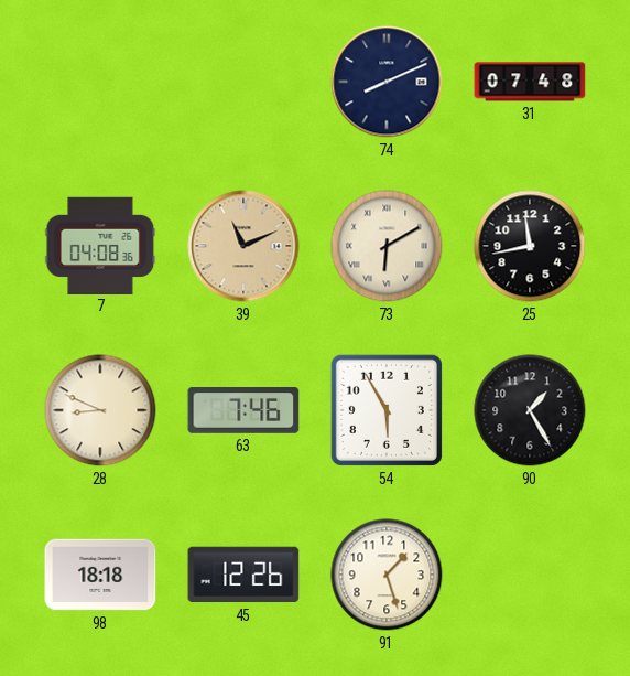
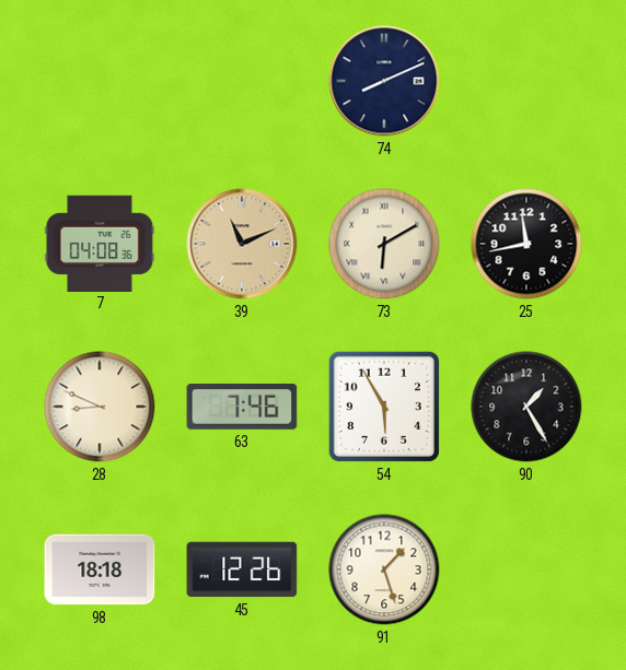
31: 07:48 -> none
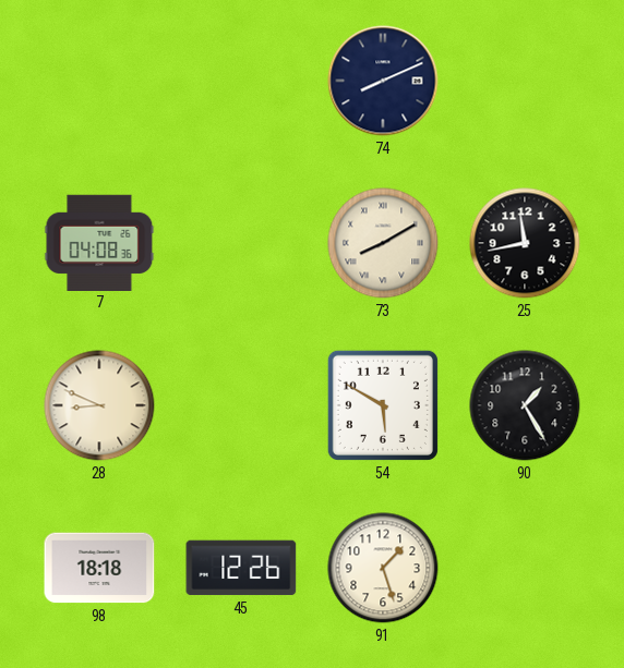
39: 11:11 -> none
73: 6:10 -> 8:10
63: 7:46 -> none
54: 5:55 -> 5:50
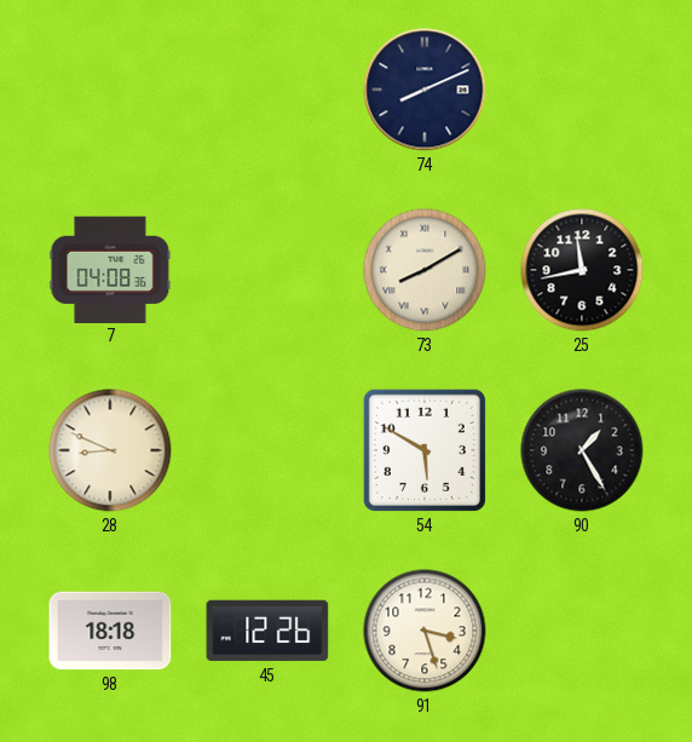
91: 1:27 -> 3:27
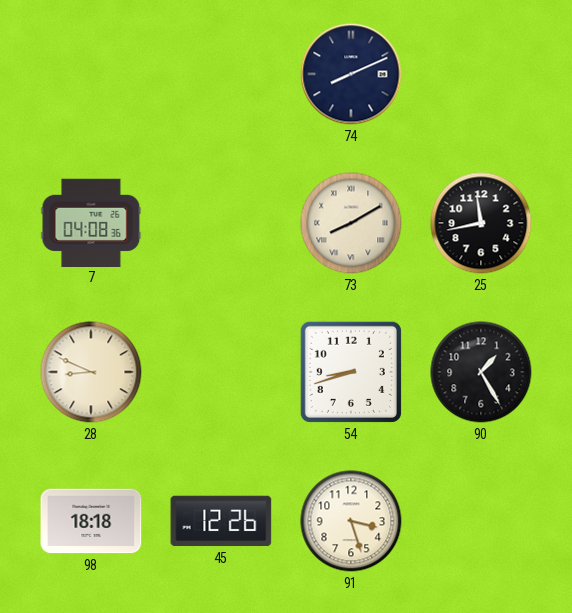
54: 5:50 -> 8:42
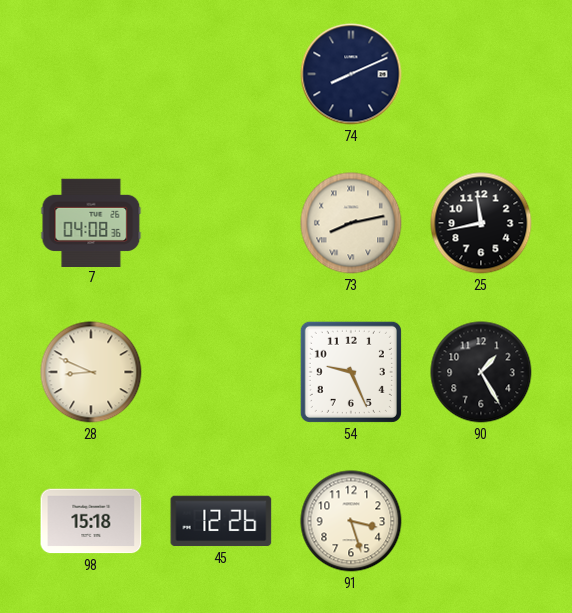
73: 8:10 -> 8:13
54: 8:42 -> 9:26
98: 18:18 -> 15:18
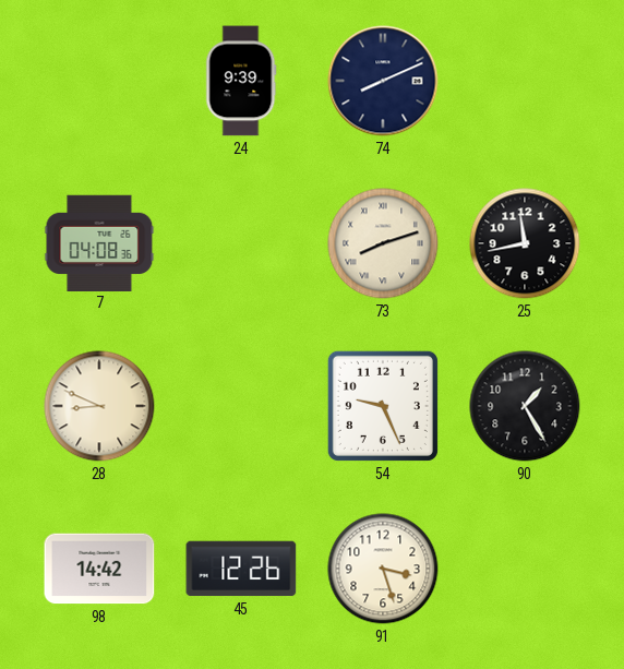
24: none -> 9:39
73: 8:13 -> 8:12
98: 15:18 -> 14:42
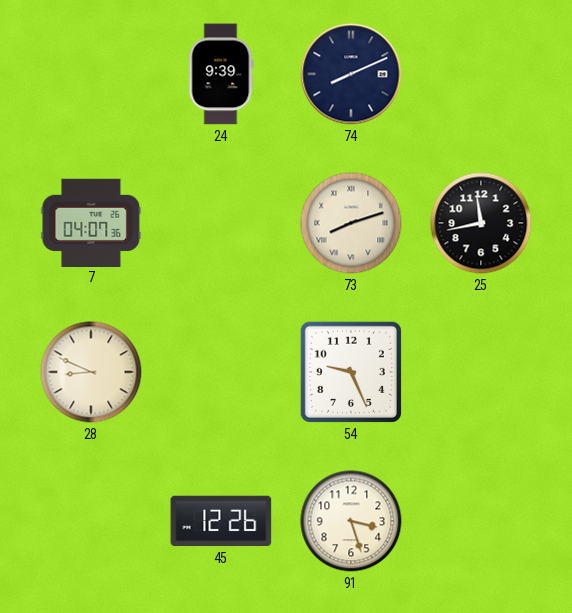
7: 04:08 -> 04:07
90: 1:25 -> none
98: 14:42 -> none
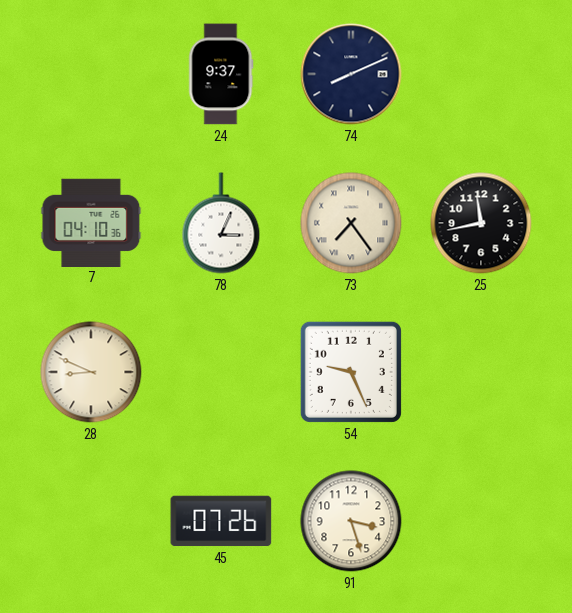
24: 9:39 -> 9:37
7: 04:07 -> 04:10
78: none -> 3:04
73: 8:12 -> 7:24
45: 12:26 -> 07:26
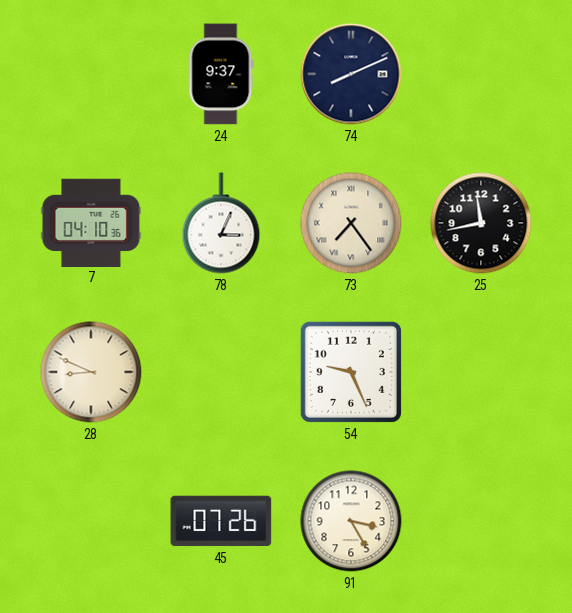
91: 3:27 -> 3:25
